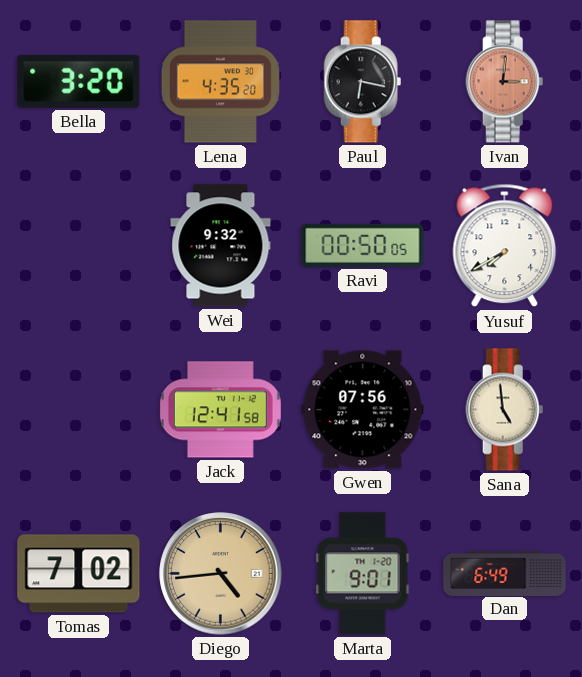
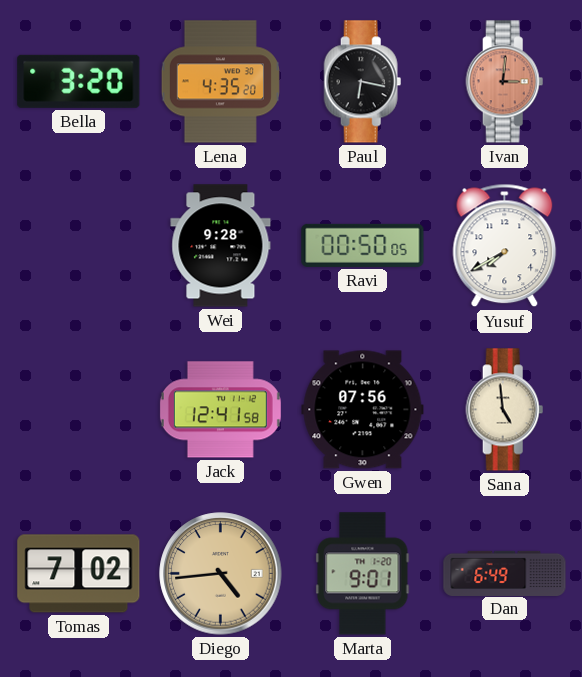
Wei: 9:32 -> 9:28
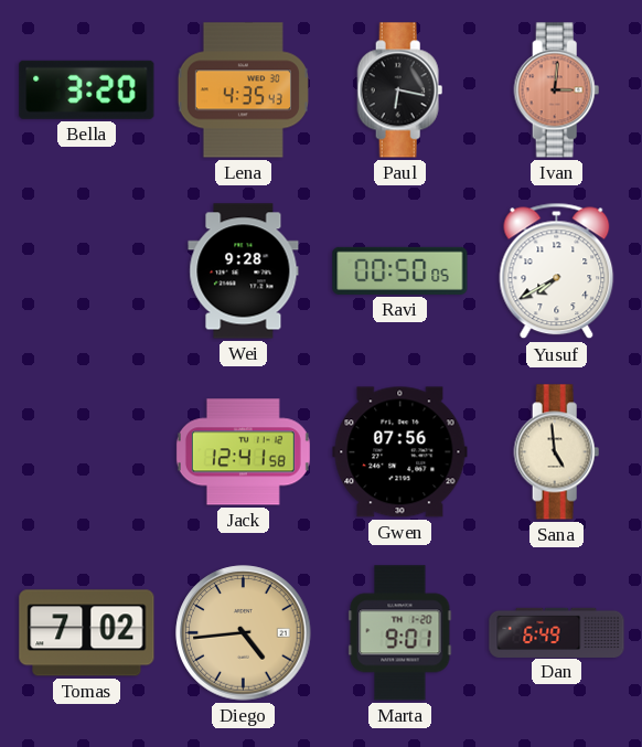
Lena: 4:35:20 -> 4:35:43
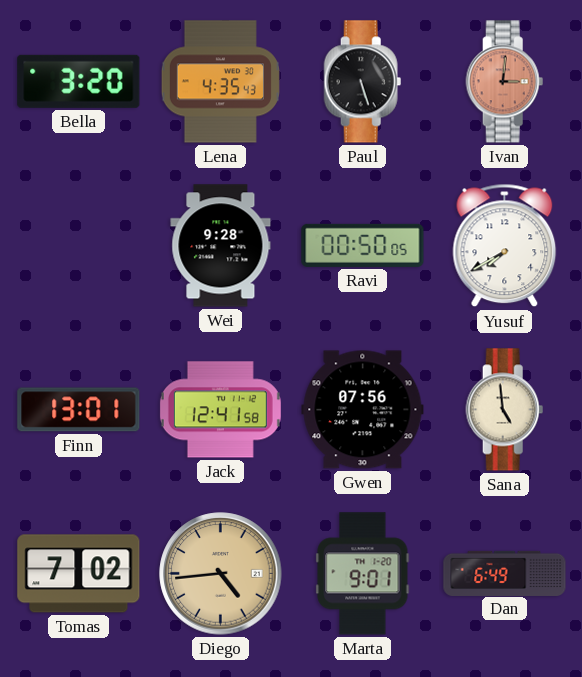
Paul: 6:17 -> 5:27
Finn: none -> 13:01
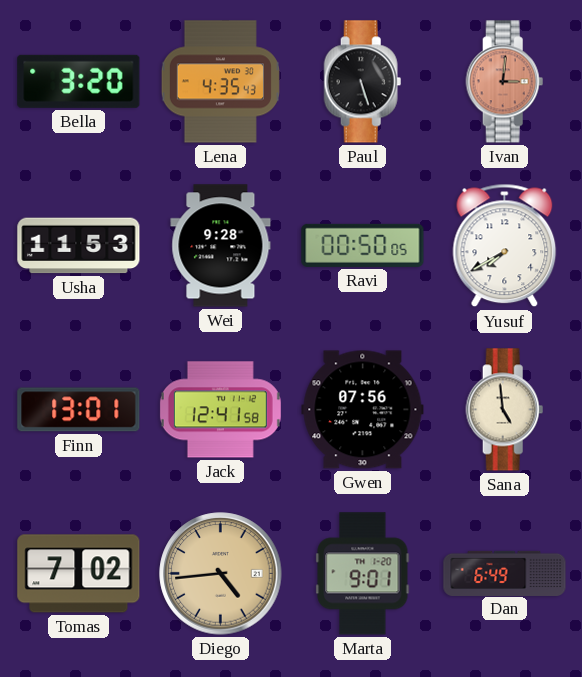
Usha: none -> 11:53
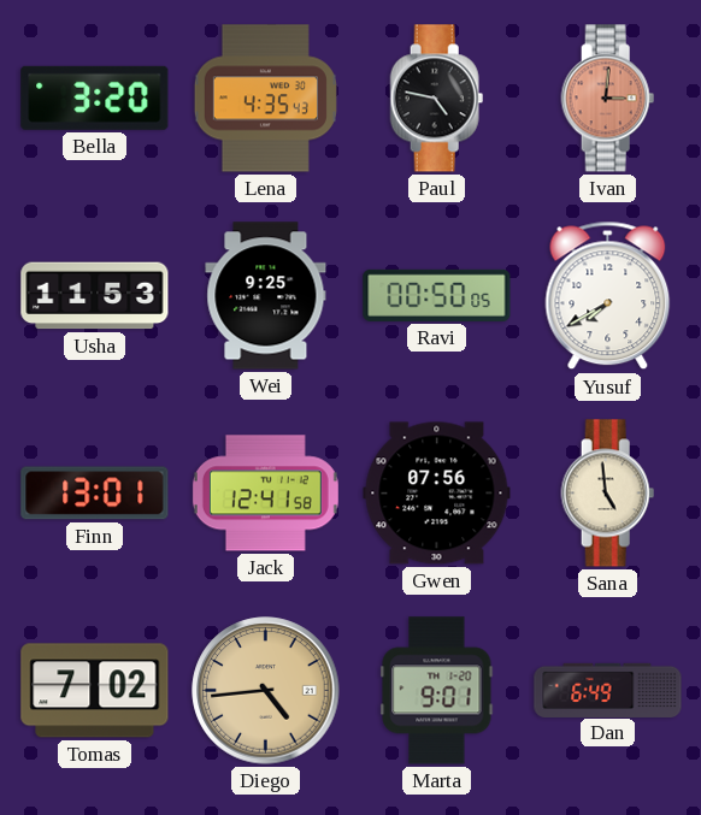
Paul: 5:27 -> 4:47
Wei: 9:28 -> 9:25
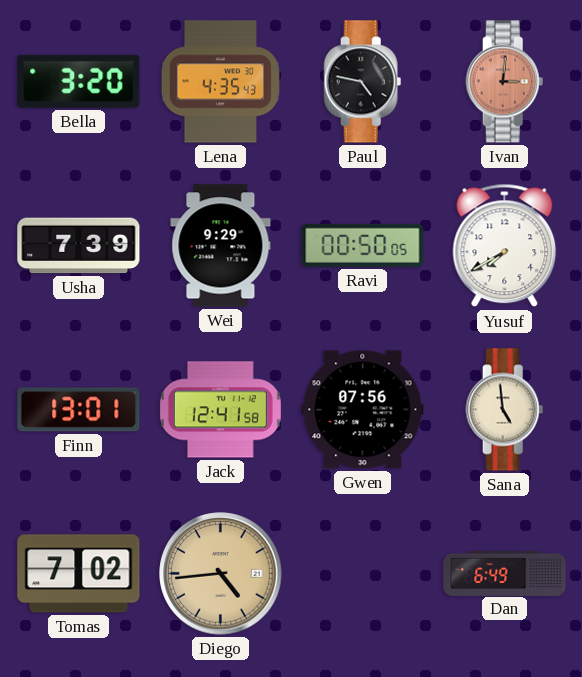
Usha: 11:53 -> 7:39
Wei: 9:25 -> 9:29
Marta: 9:01 -> none
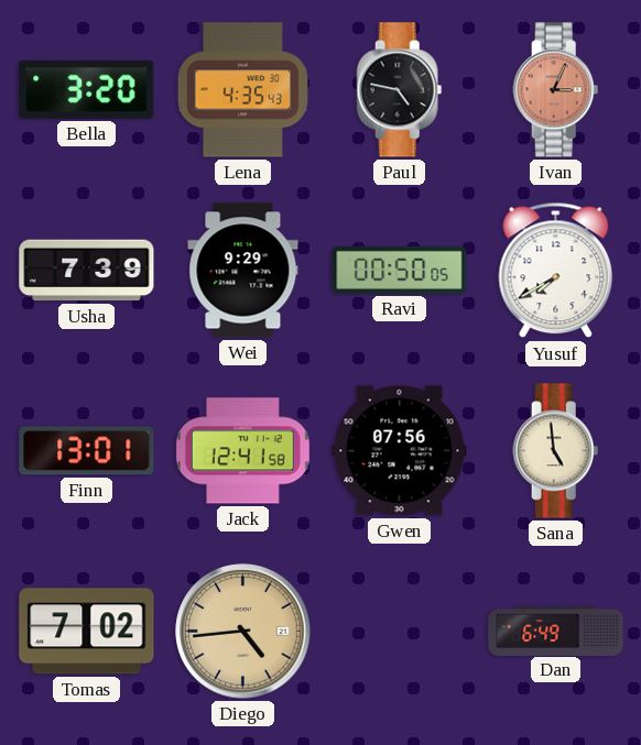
Ivan: 3:01 -> 3:04
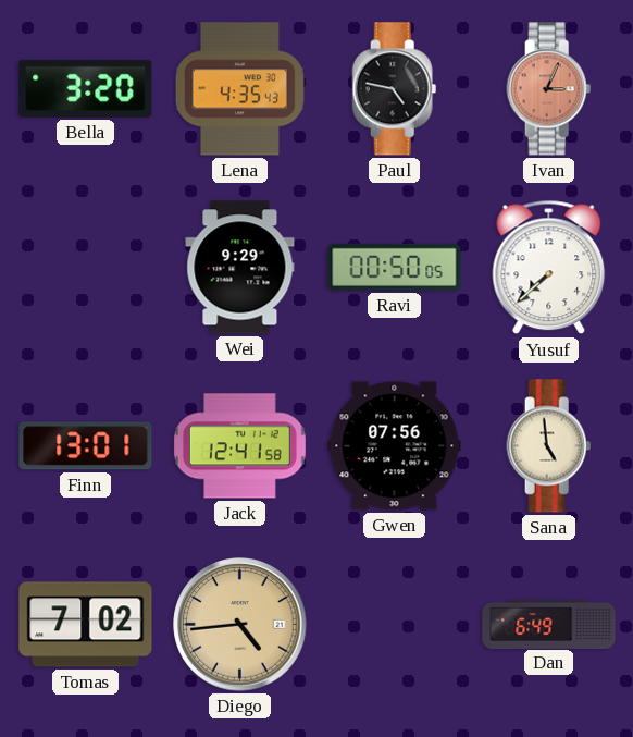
Usha: 7:39 -> none
Yusuf: 7:40 -> 7:38
